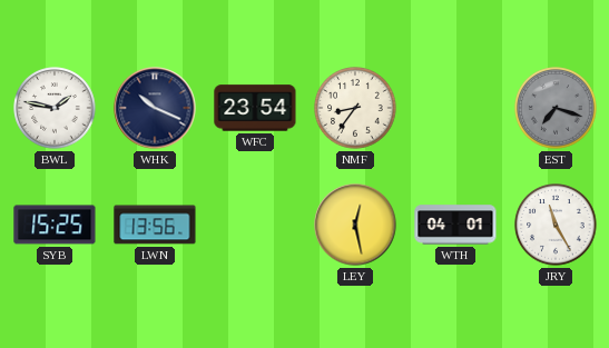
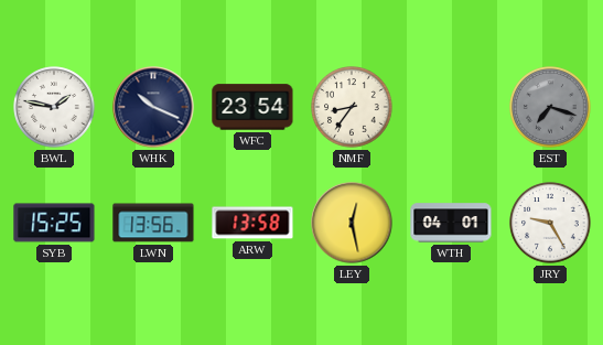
ARW: none -> 13:58
JRY: 11:25 -> 9:25
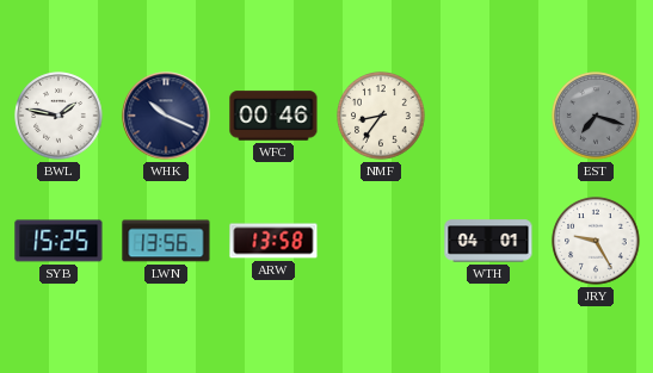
WFC: 23:54 -> 00:46
LEY: 12:28 -> none
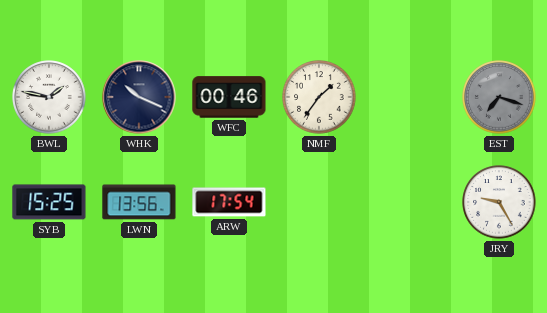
NMF: 8:36 -> 1:36
ARW: 13:58 -> 17:54
WTH: 04:01 -> none
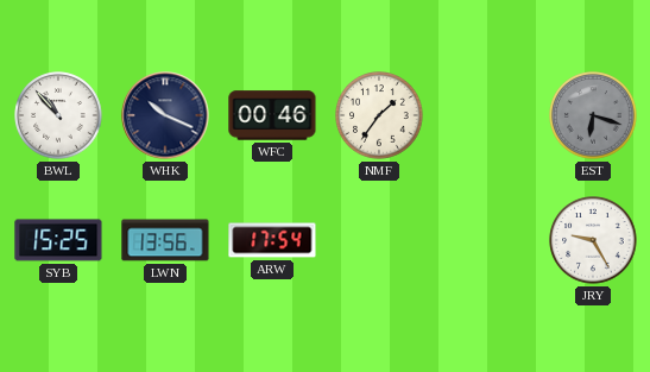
BWL: 1:47 -> 10:53
EST: 7:18 -> 6:18
